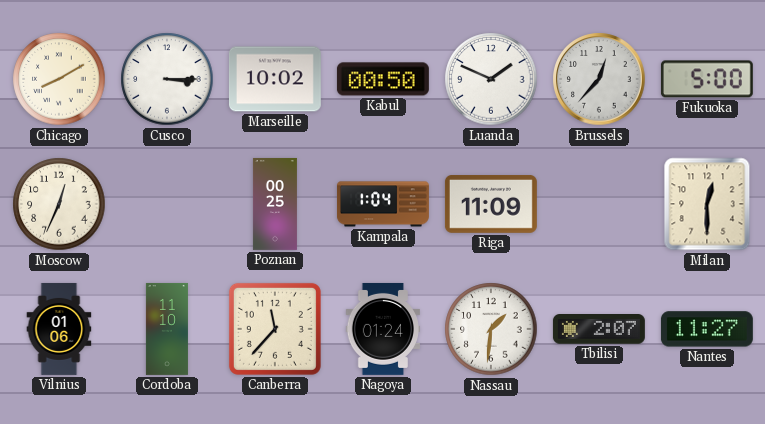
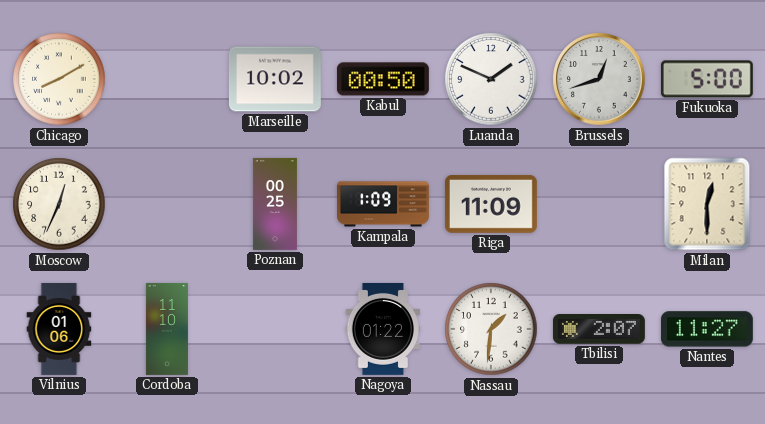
Cusco: 3:15 -> none
Brussels: 12:37 -> 12:42
Kampala: 1:04 -> 1:09
Canberra: 11:37 -> none
Nagoya: 01:24 -> 01:22
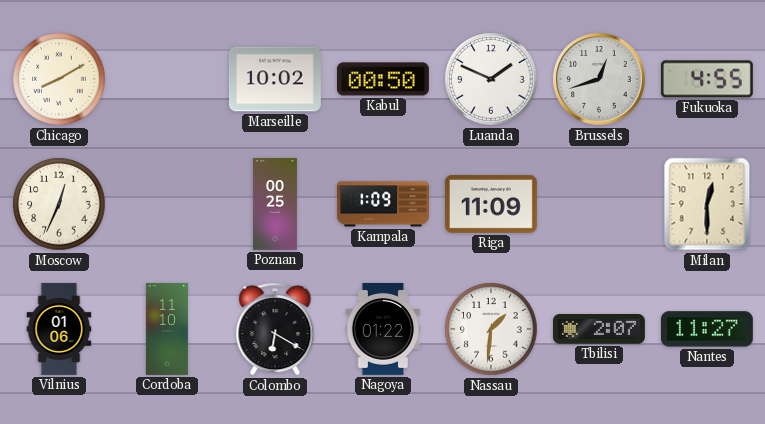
Fukuoka: 5:00 -> 4:55
Colombo: none -> 6:20
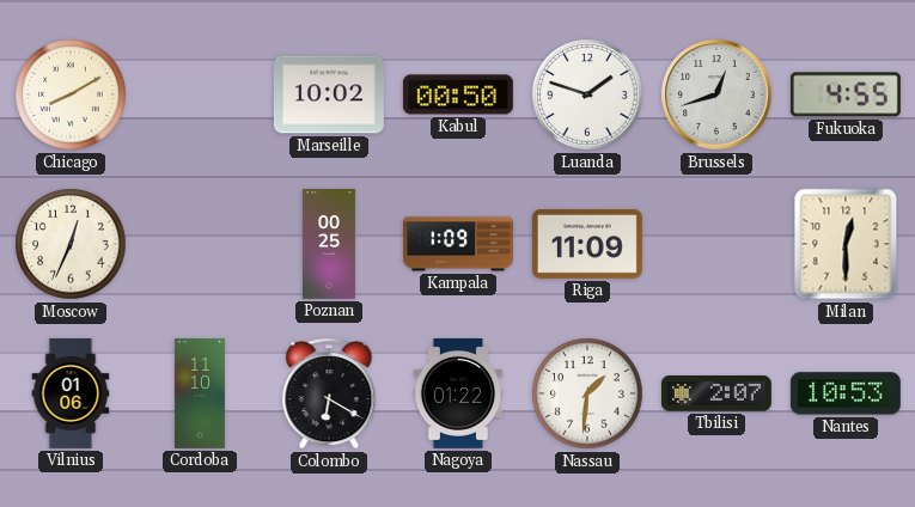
Luanda: 1:49 -> 1:48
Nantes: 11:27 -> 10:53
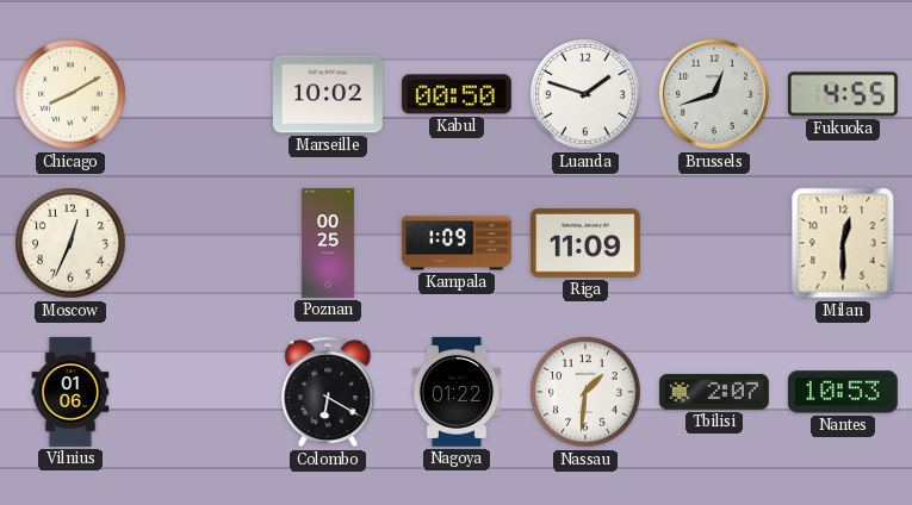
Cordoba: 11:10 -> none
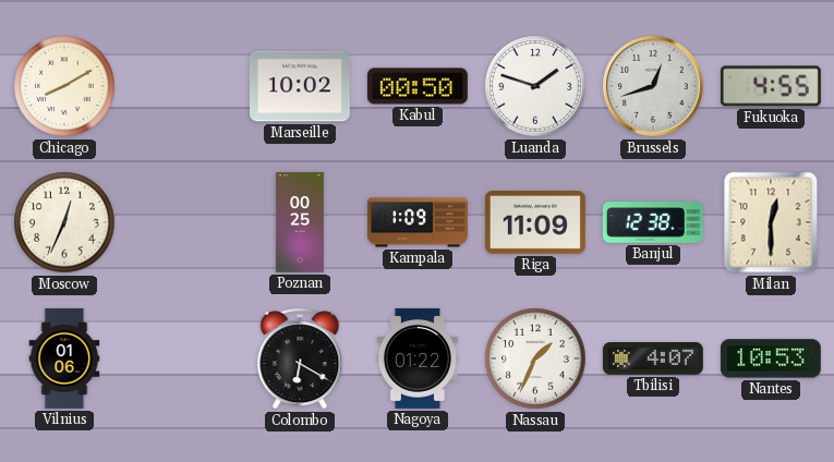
Banjul: none -> 12:38
Nassau: 1:31 -> 1:34
Tbilisi: 2:07 -> 4:07
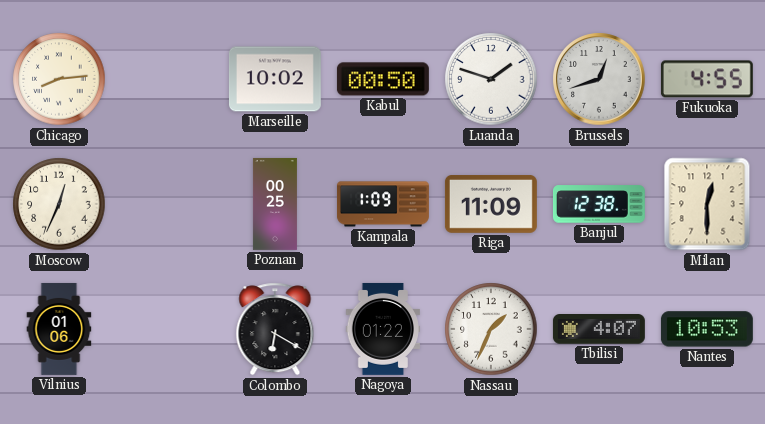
Chicago: 8:10 -> 8:14
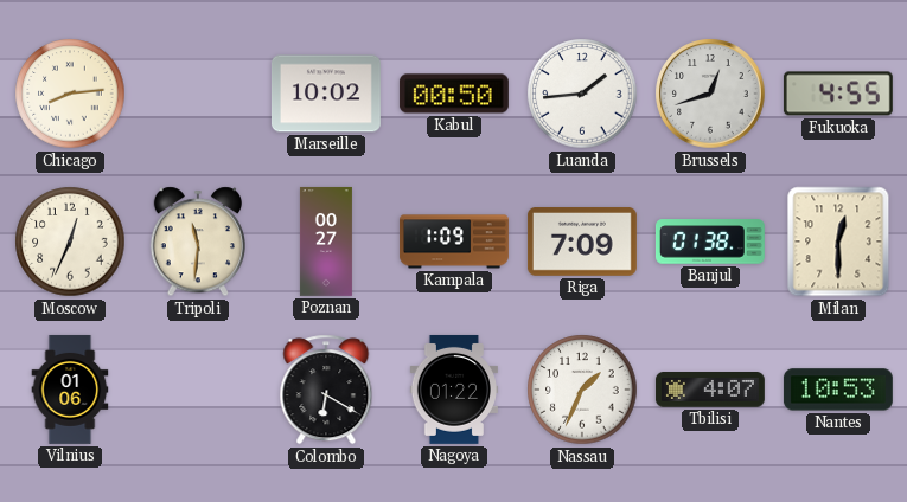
Luanda: 1:48 -> 1:44
Tripoli: none -> 11:31
Poznan: 00:25 -> 00:27
Riga: 11:09 -> 7:09
Banjul: 12:38 -> 01:38
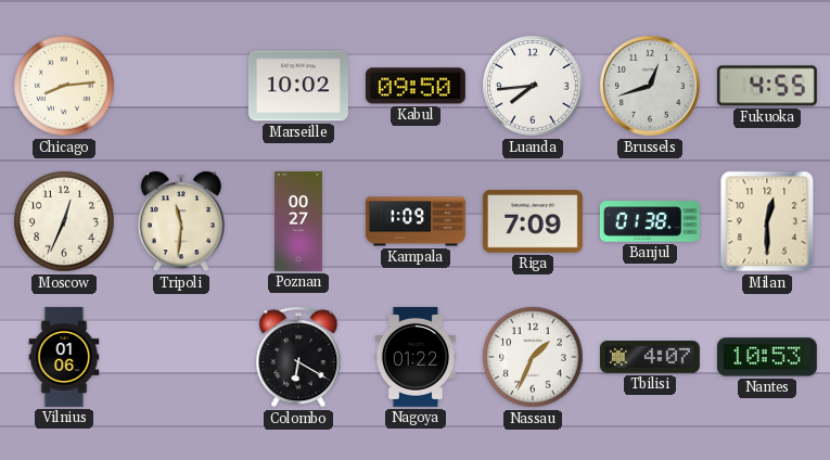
Kabul: 00:50 -> 09:50
Luanda: 1:44 -> 7:44
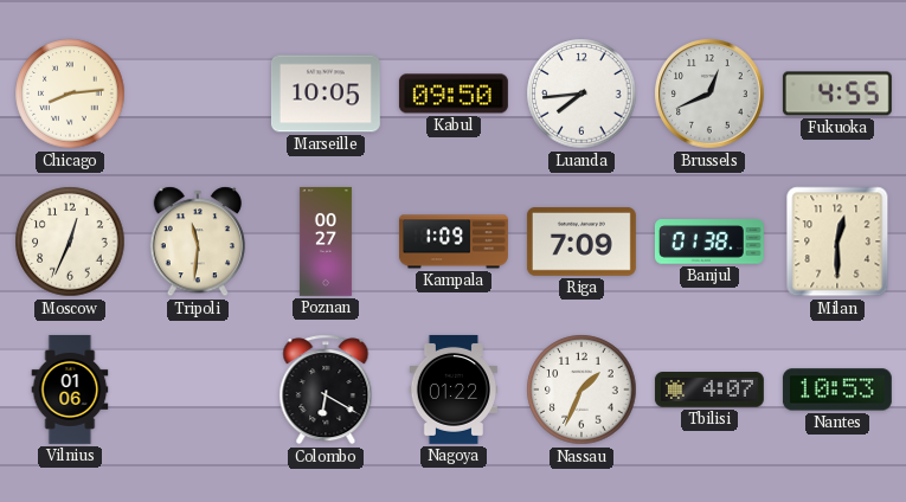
Marseille: 10:02 -> 10:05
Brussels: 12:42 -> 12:41
